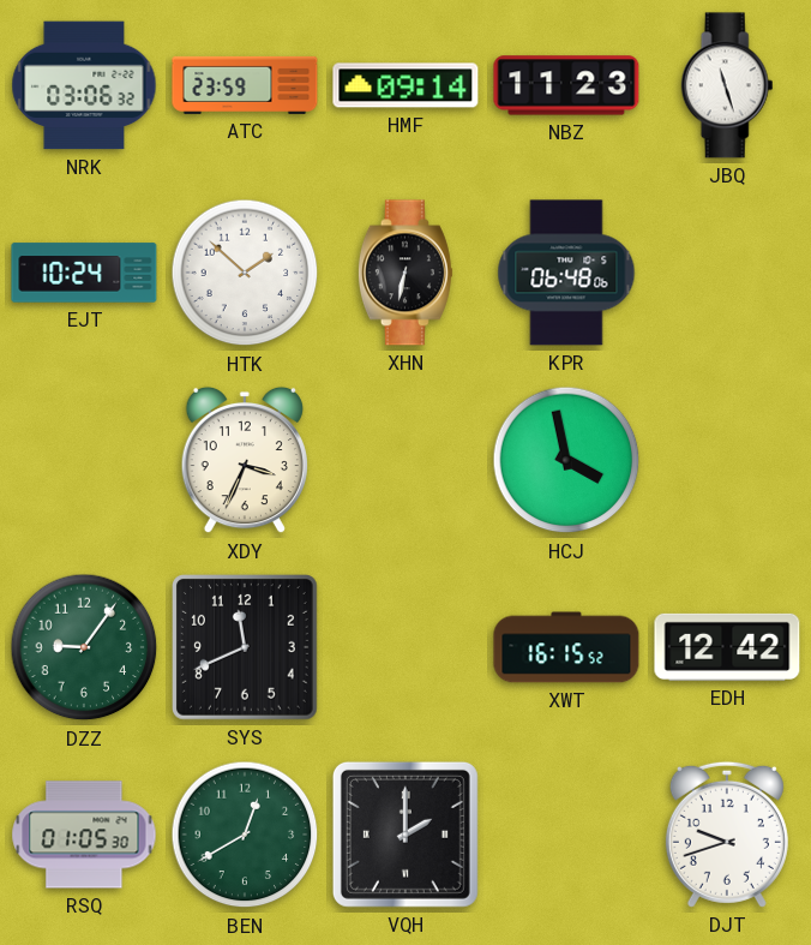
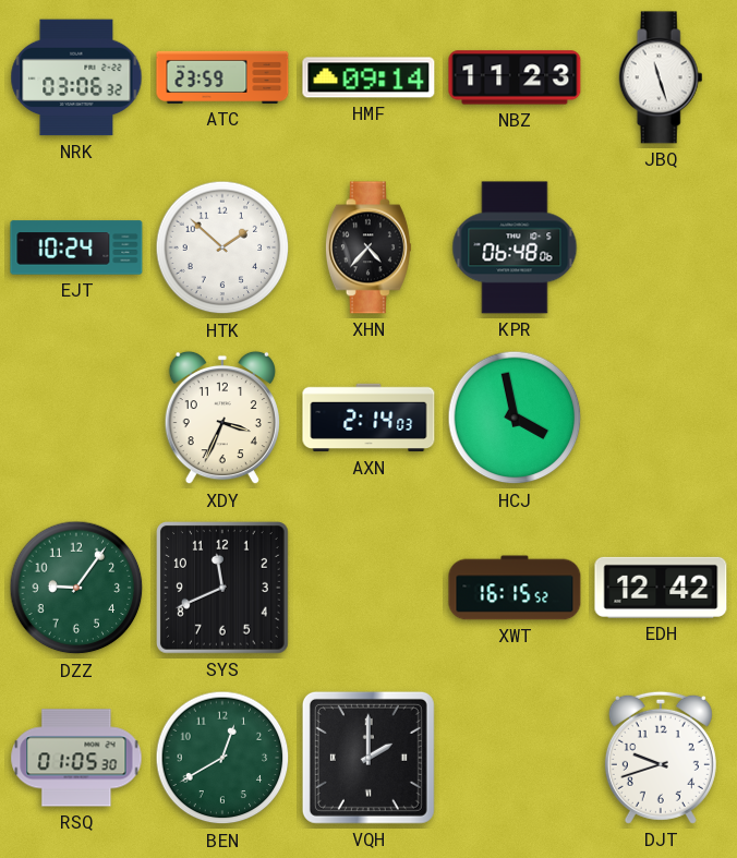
XHN: 6:32 -> 4:37
AXN: none -> 2:14
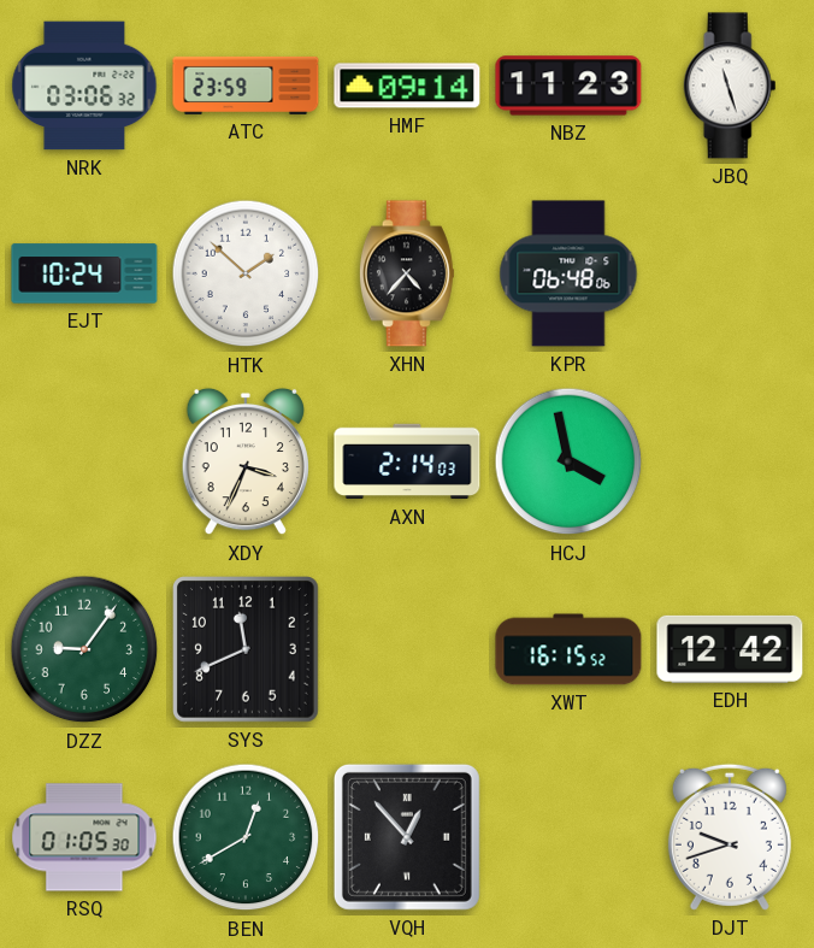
VQH: 2:00 -> 12:53
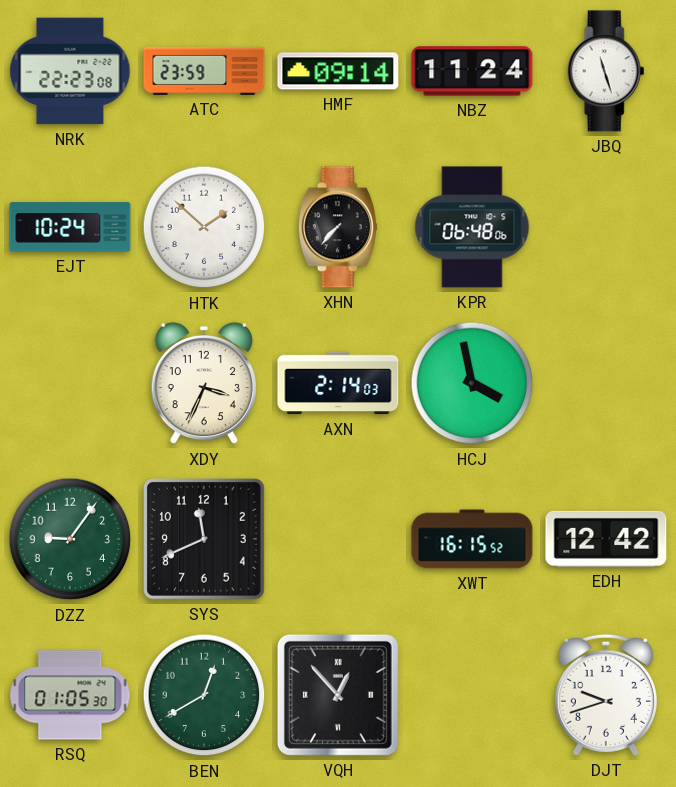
NRK: 03:06 -> 22:23
NBZ: 11:23 -> 11:24
XHN: 4:37 -> 7:37
